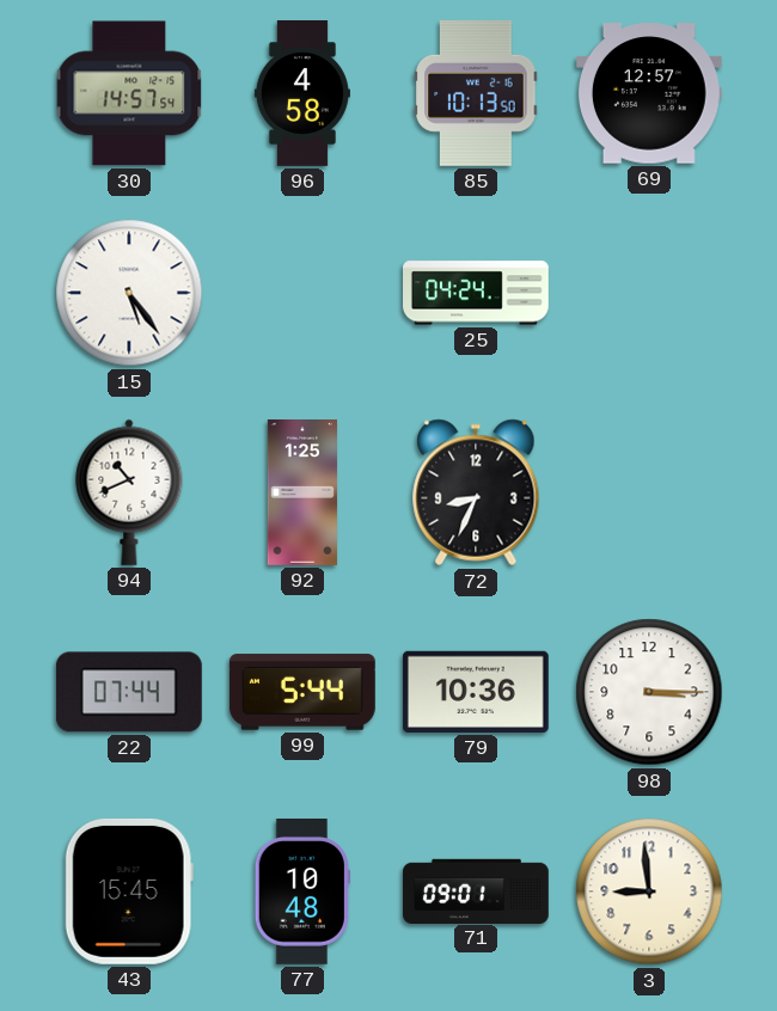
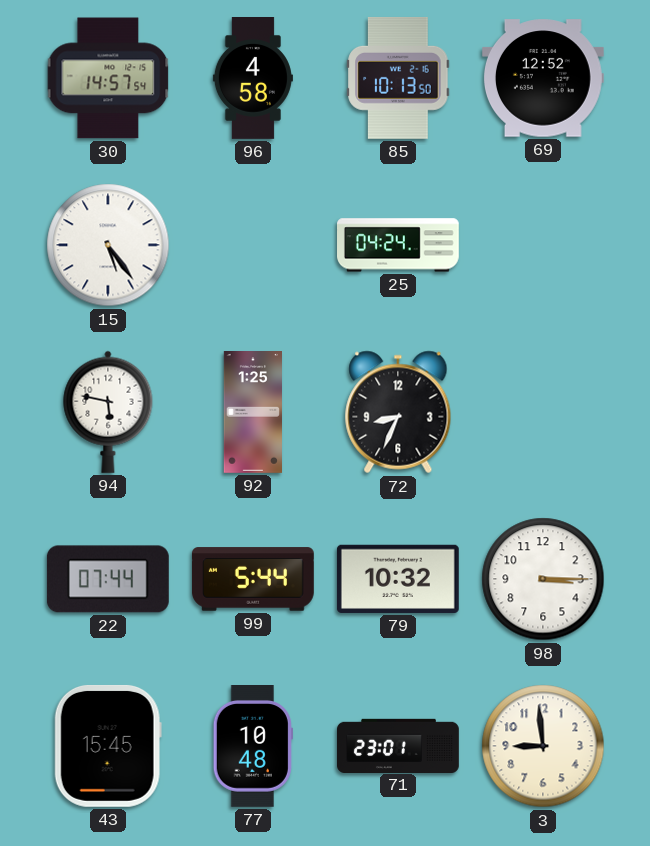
69: 12:57 -> 12:52
94: 10:41 -> 5:47
79: 10:36 -> 10:32
71: 09:01 -> 23:01
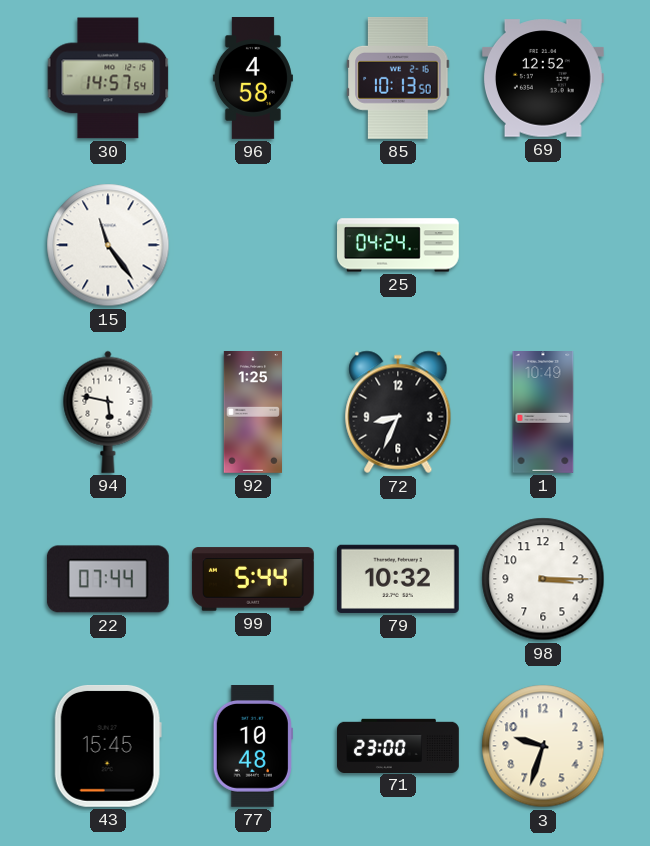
15: 5:24 -> 11:24
1: none -> 10:49
71: 23:01 -> 23:00
3: 8:59 -> 9:33
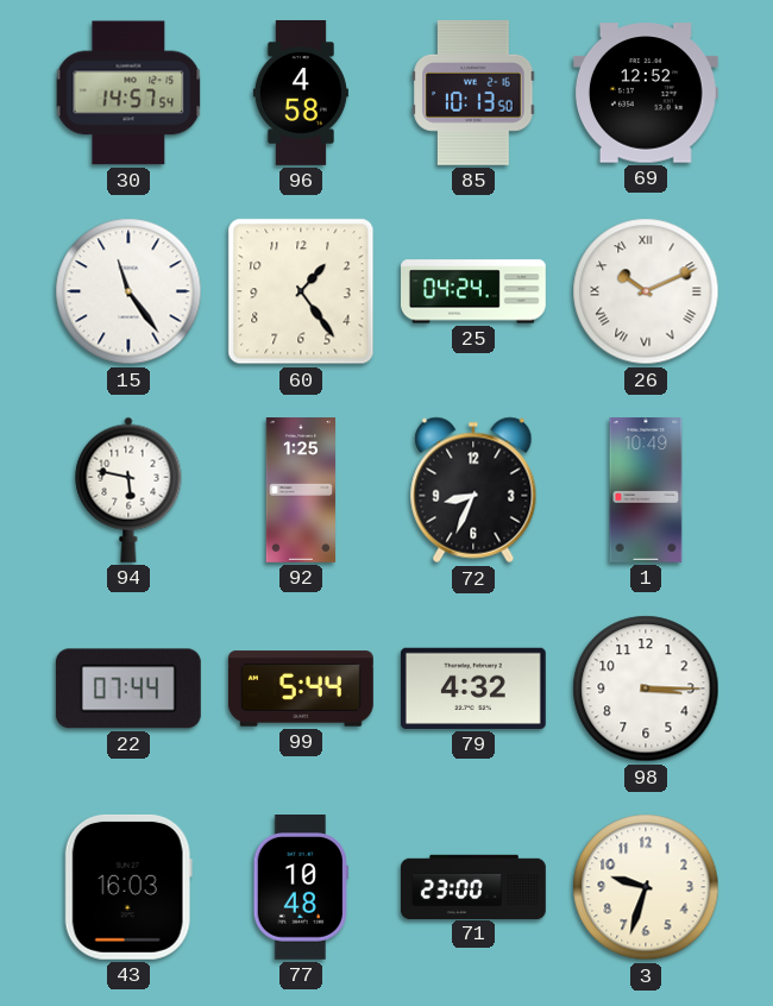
60: none -> 1:24
26: none -> 10:11
79: 10:32 -> 4:32
43: 15:45 -> 16:03
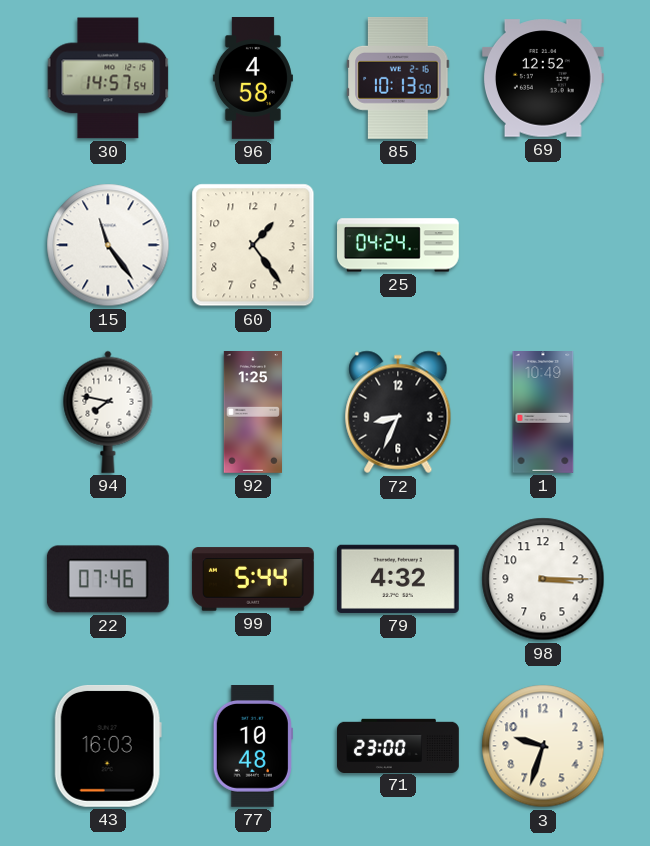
26: 10:11 -> none
94: 5:47 -> 7:47
22: 07:44 -> 07:46
